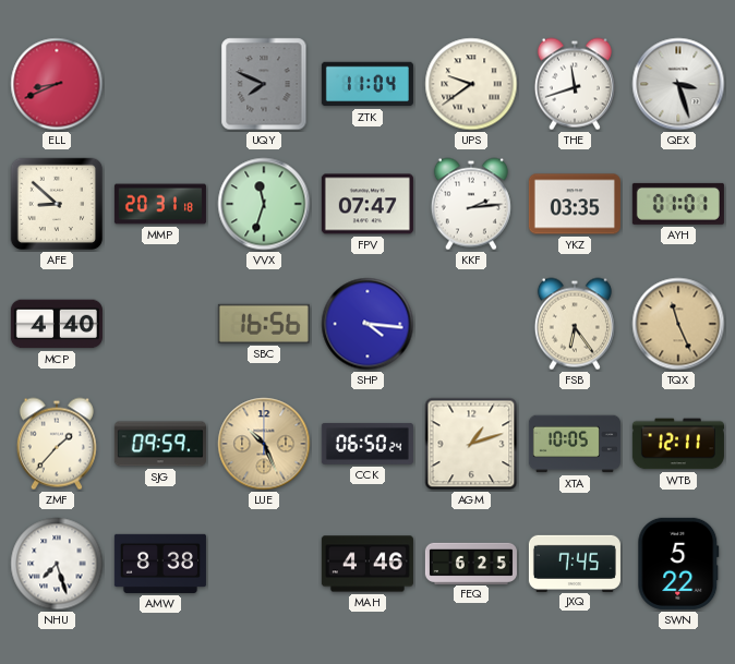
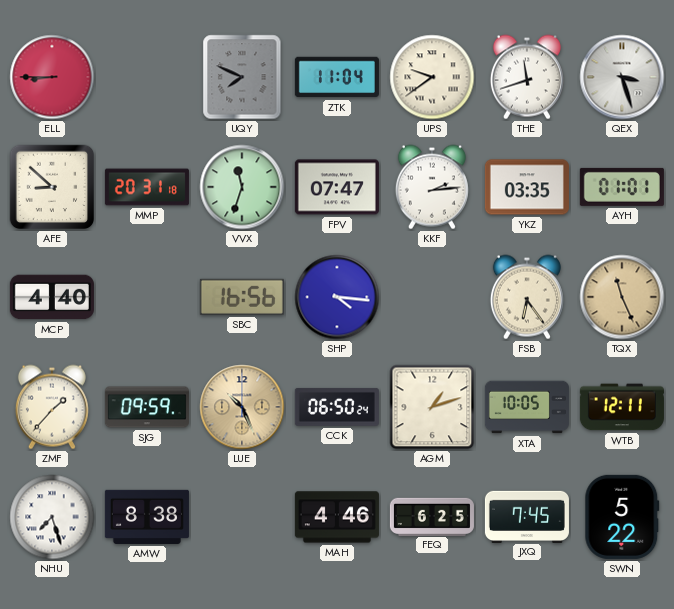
ELL: 8:41 -> 8:45
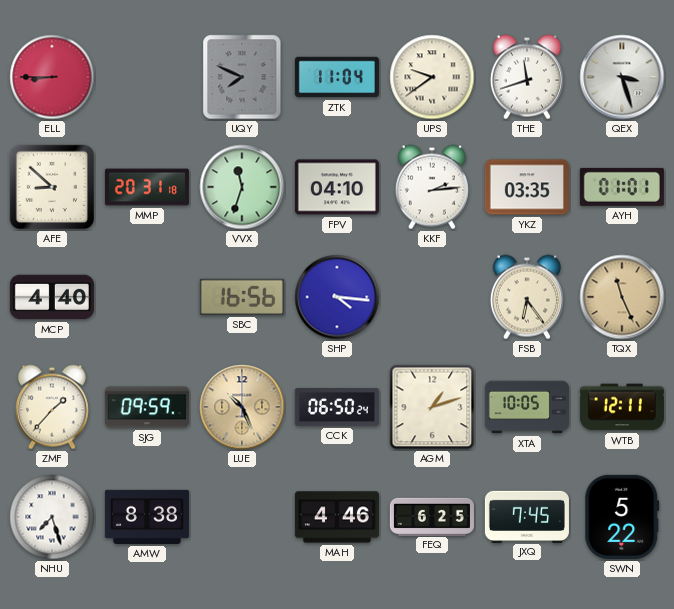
FPV: 07:47 -> 04:10
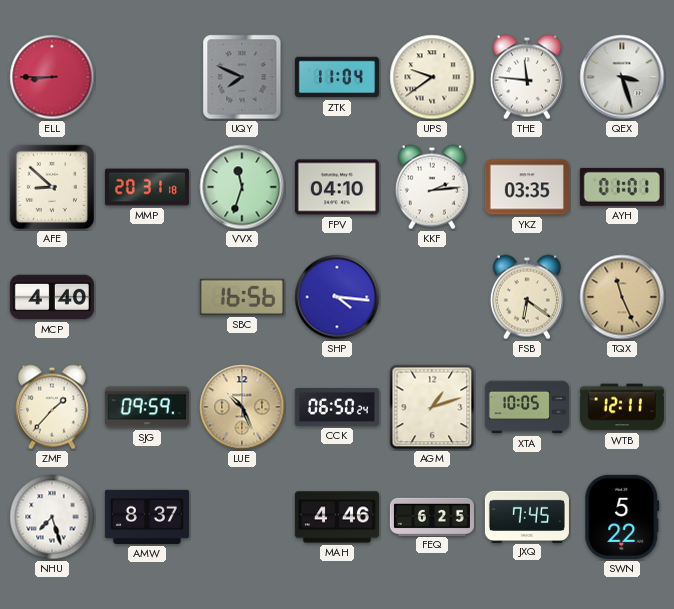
THE: 11:42 -> 11:46
FSB: 6:24 -> 6:21
AMW: 8:38 -> 8:37
